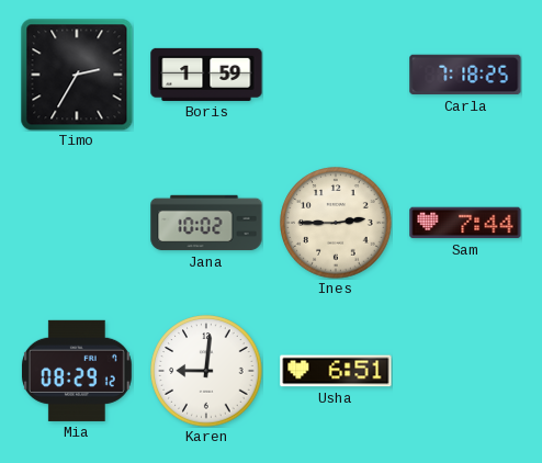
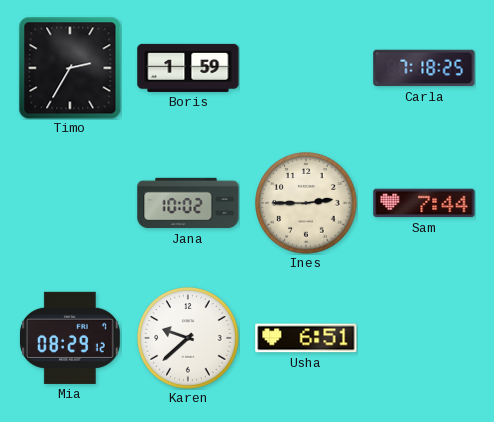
Karen: 9:01 -> 9:38
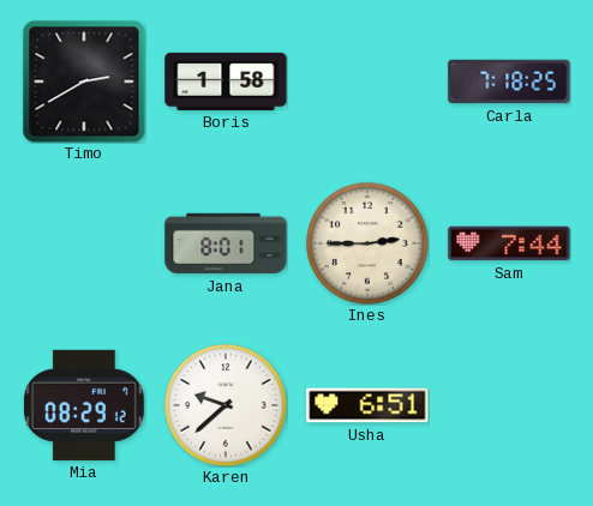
Timo: 2:35 -> 2:40
Boris: 1:59 -> 1:58
Jana: 10:02 -> 8:01
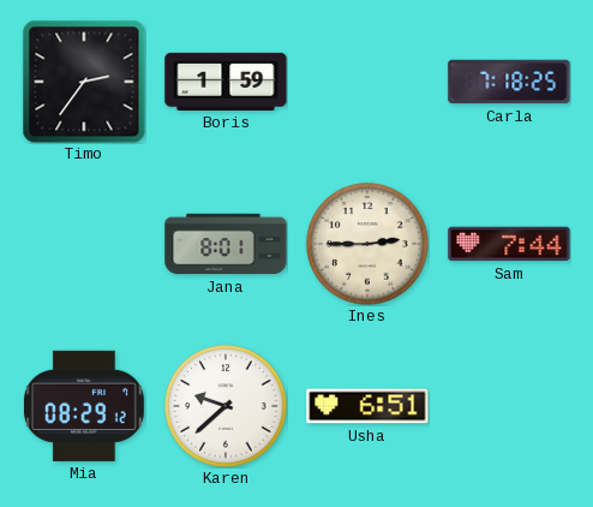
Timo: 2:40 -> 2:36
Boris: 1:58 -> 1:59
